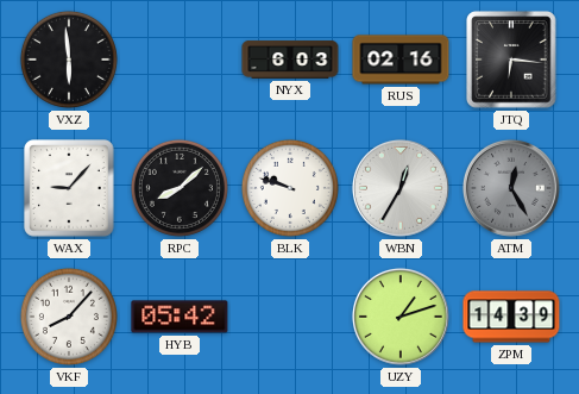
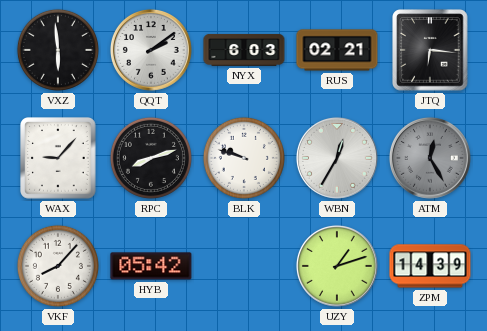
QQT: none -> 2:09
RUS: 02:16 -> 02:21
RPC: 8:08 -> 8:12
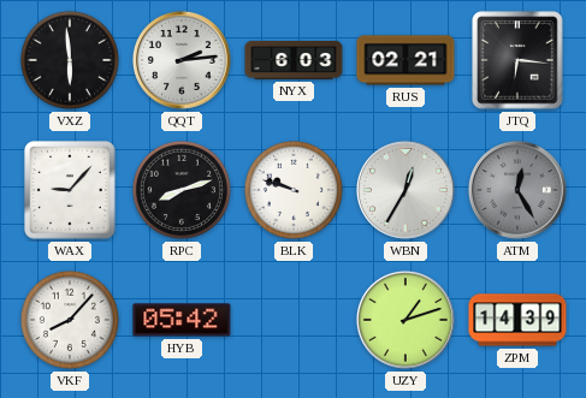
QQT: 2:09 -> 2:14
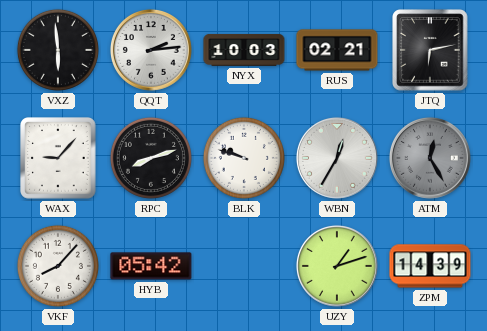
NYX: 6:03 -> 10:03
JTQ: 6:16 -> 6:13
